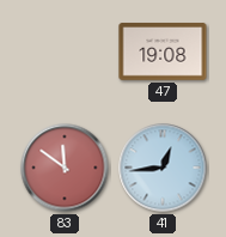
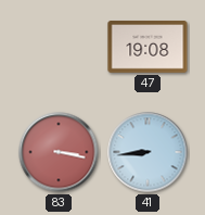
83: 11:51 -> 3:17
41: 12:44 -> 8:44
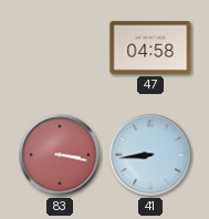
47: 19:08 -> 04:58
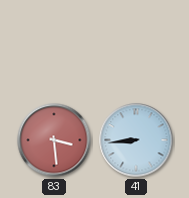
47: 04:58 -> none
83: 3:17 -> 3:29
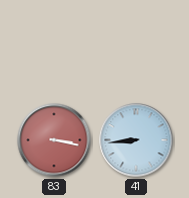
83: 3:29 -> 3:17
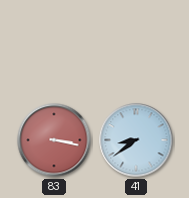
41: 8:44 -> 8:39
